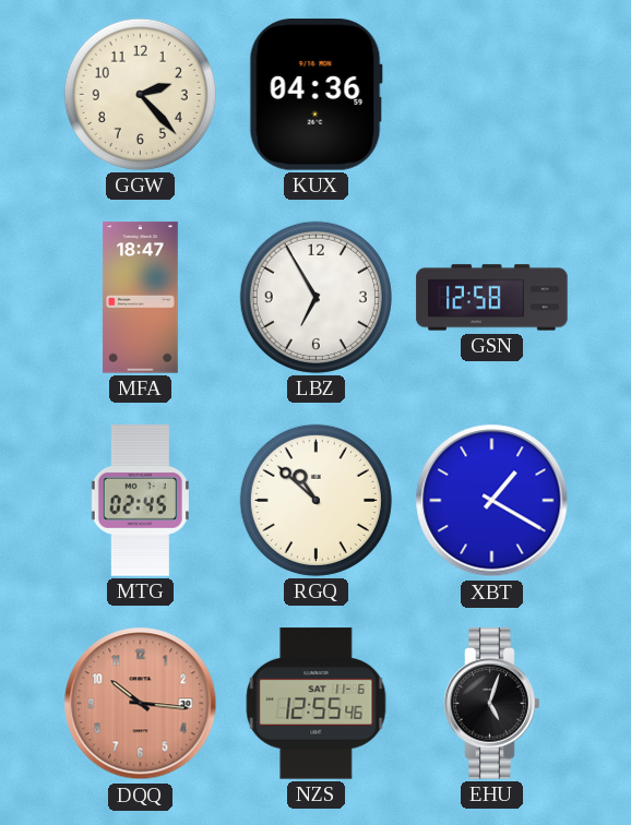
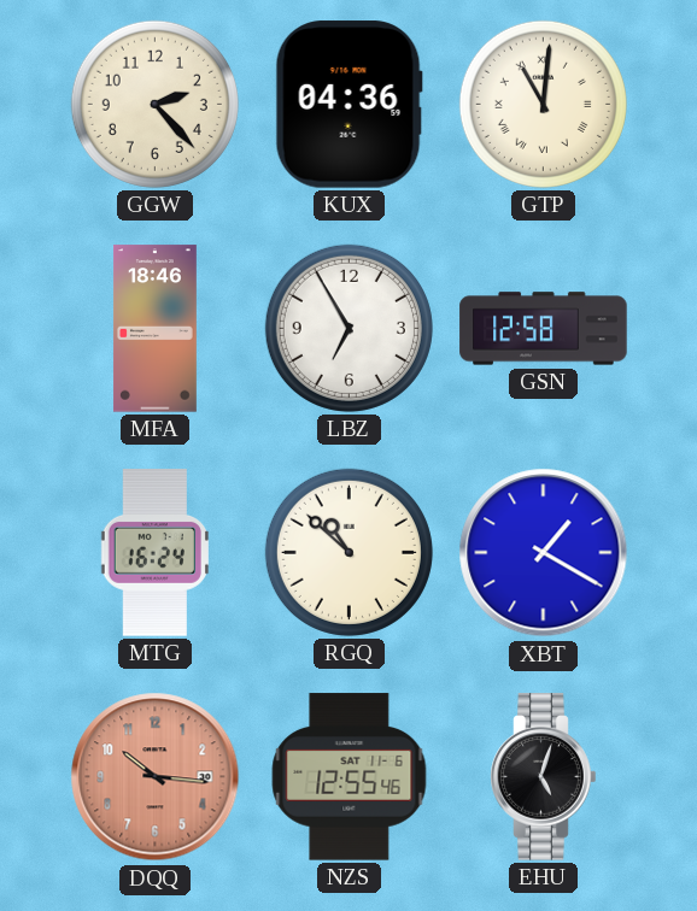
GTP: none -> 11:01
MFA: 18:47 -> 18:46
MTG: 02:45 -> 16:24
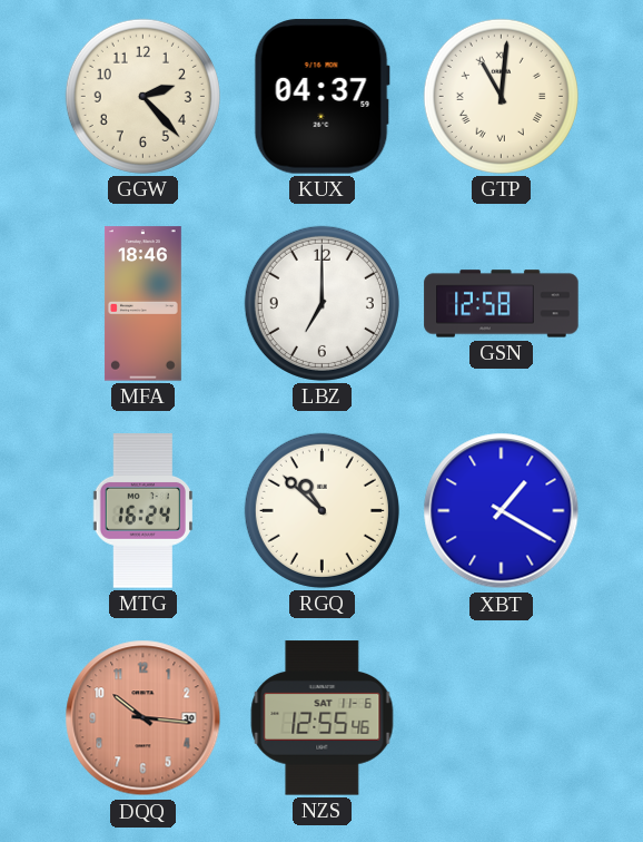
KUX: 04:36 -> 04:37
LBZ: 6:55 -> 7:00
EHU: 5:03 -> none
